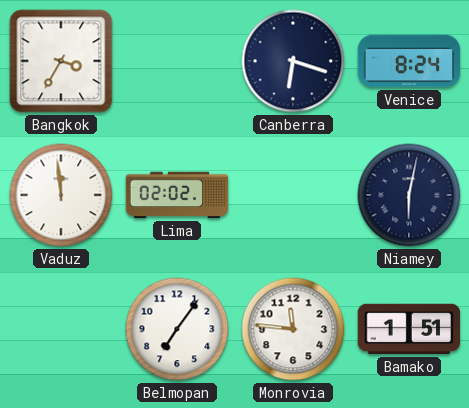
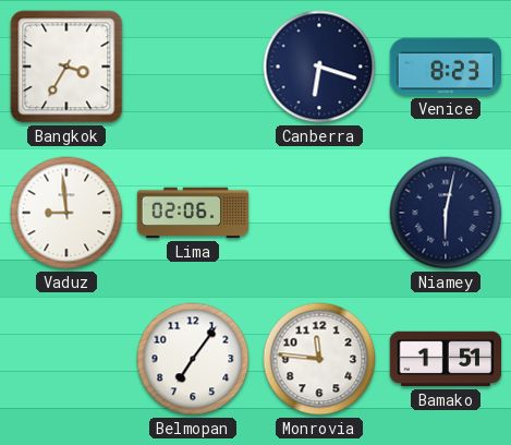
Venice: 8:24 -> 8:23
Vaduz: 11:59 -> 8:59
Lima: 02:02 -> 02:06
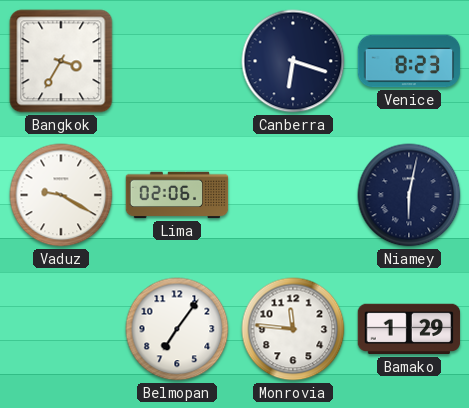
Vaduz: 8:59 -> 9:20
Bamako: 1:51 -> 1:29
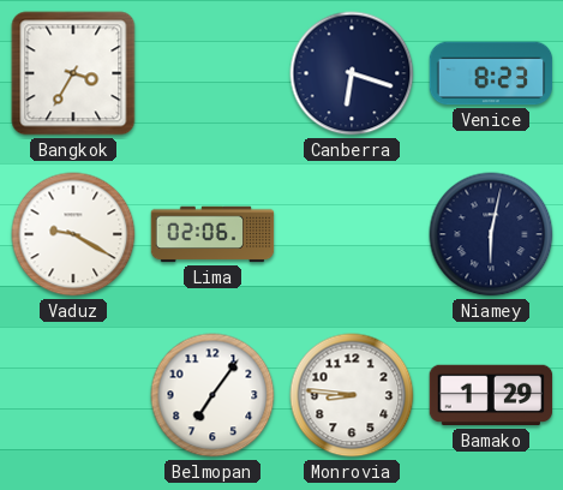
Monrovia: 11:46 -> 8:46
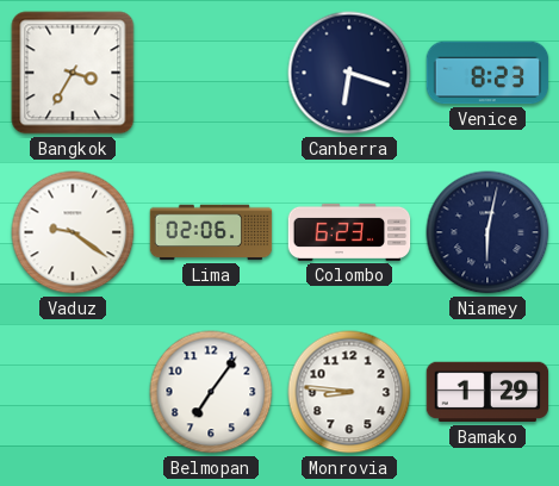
Vaduz: 9:20 -> 9:21
Colombo: none -> 6:23
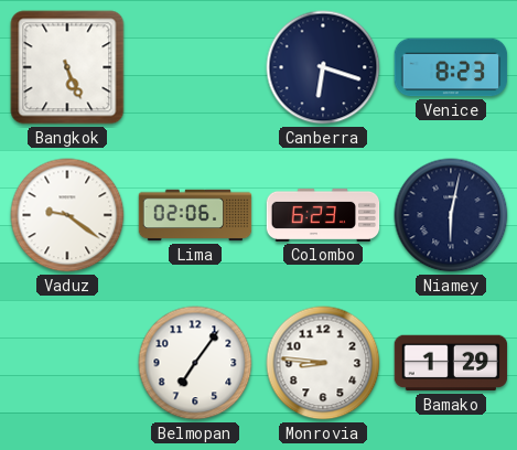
Bangkok: 3:35 -> 5:26
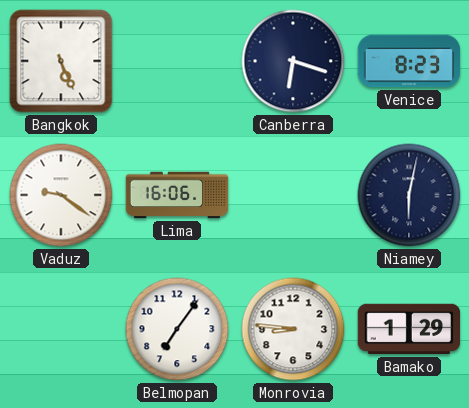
Lima: 02:06 -> 16:06
Colombo: 6:23 -> none
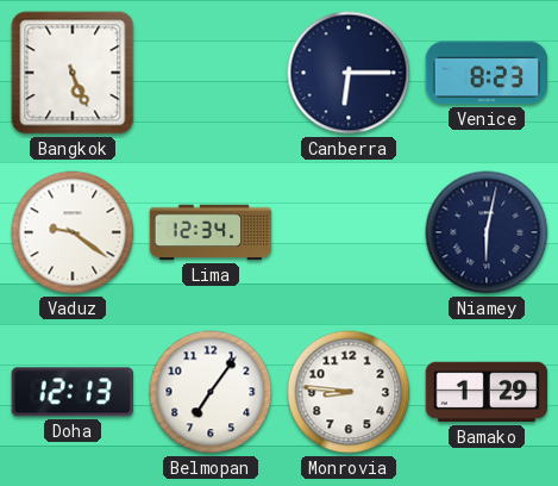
Canberra: 6:18 -> 6:15
Lima: 16:06 -> 12:34
Doha: none -> 12:13
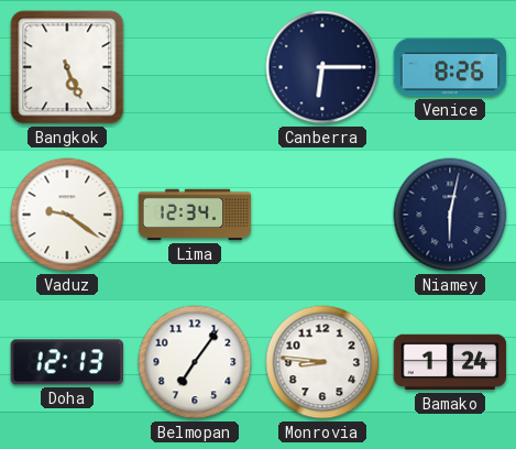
Venice: 8:23 -> 8:26
Bamako: 1:29 -> 1:24
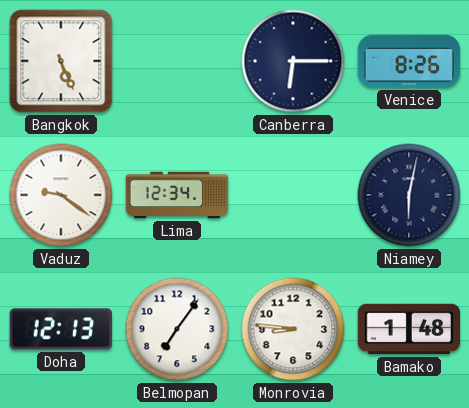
Bamako: 1:24 -> 1:48
